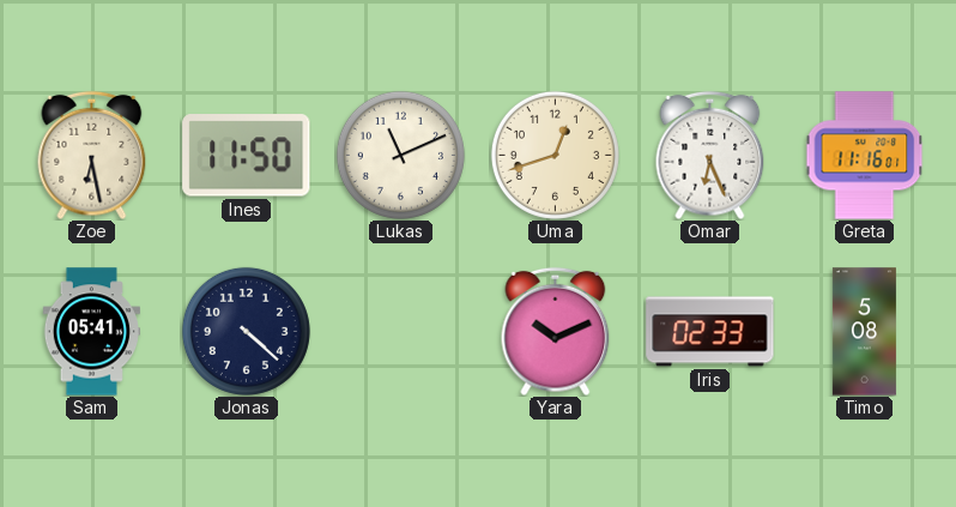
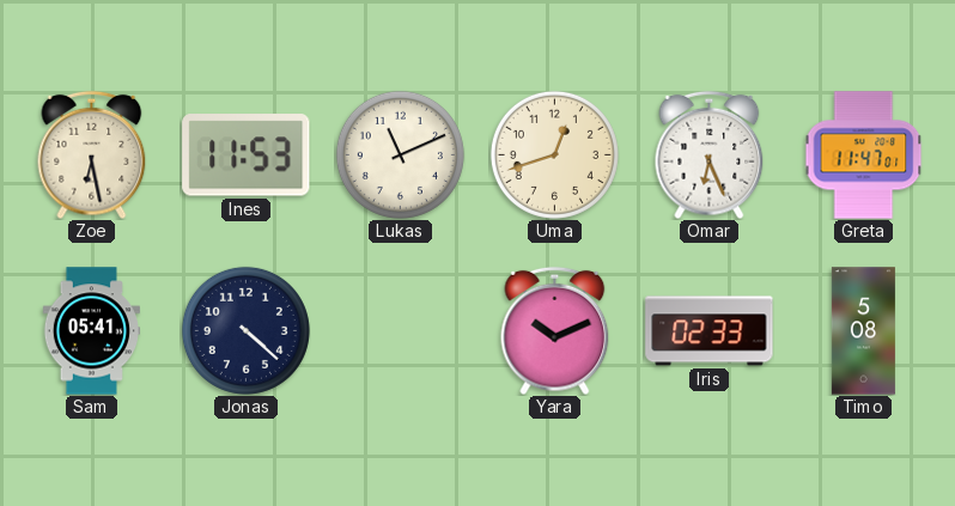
Ines: 11:50 -> 11:53
Greta: 11:16 -> 11:47
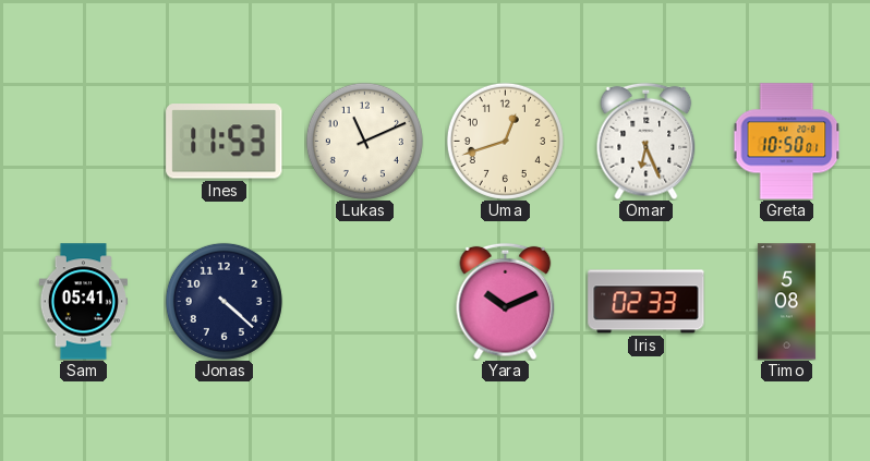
Zoe: 6:28 -> none
Greta: 11:47 -> 10:50
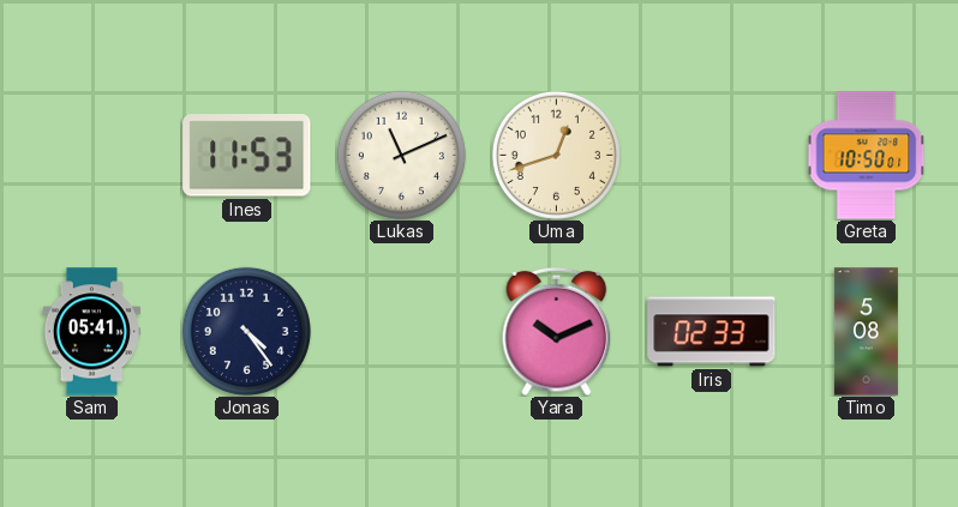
Omar: 6:26 -> none
Jonas: 4:22 -> 4:24
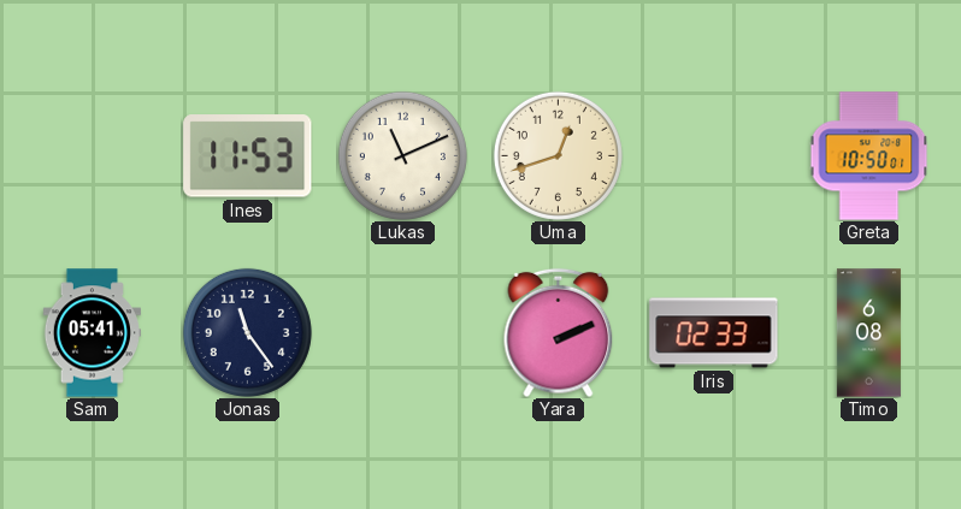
Jonas: 4:24 -> 11:24
Yara: 10:11 -> 2:11
Timo: 5:08 -> 6:08
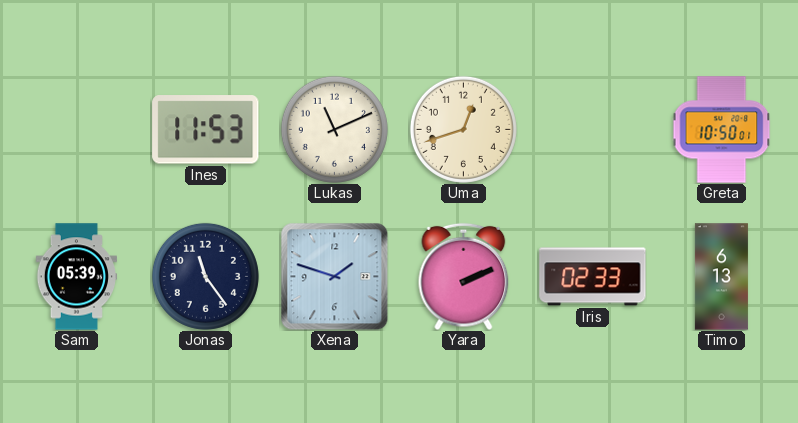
Sam: 05:41 -> 05:39
Xena: none -> 1:48
Timo: 6:08 -> 6:13
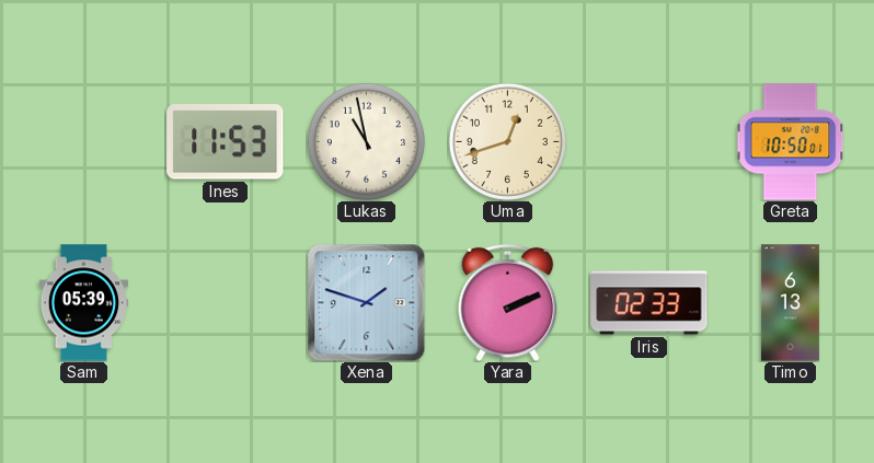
Lukas: 11:11 -> 10:58
Jonas: 11:24 -> none
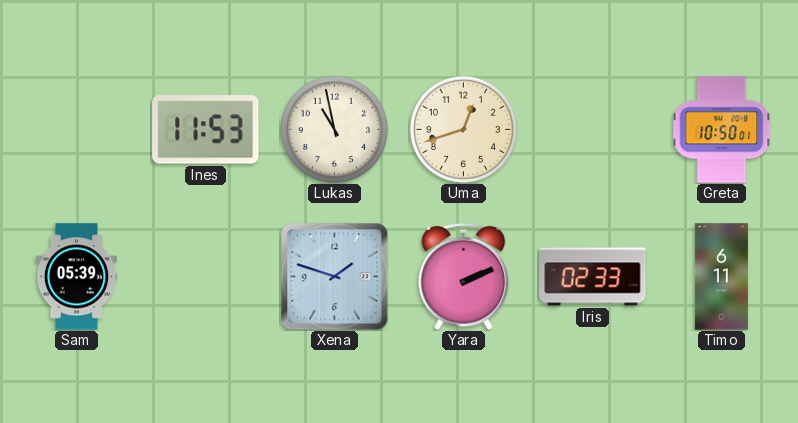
Timo: 6:13 -> 6:11
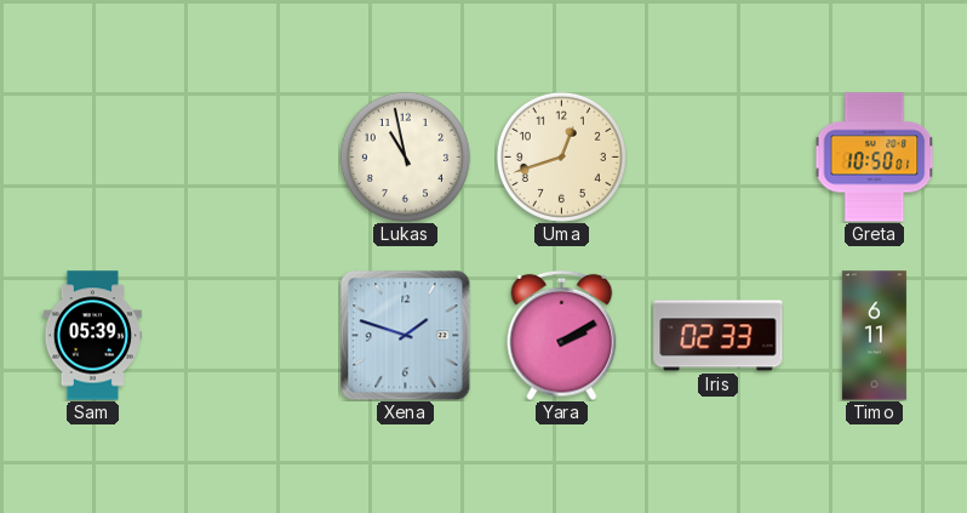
Ines: 11:53 -> none
Yara: 2:11 -> 2:10
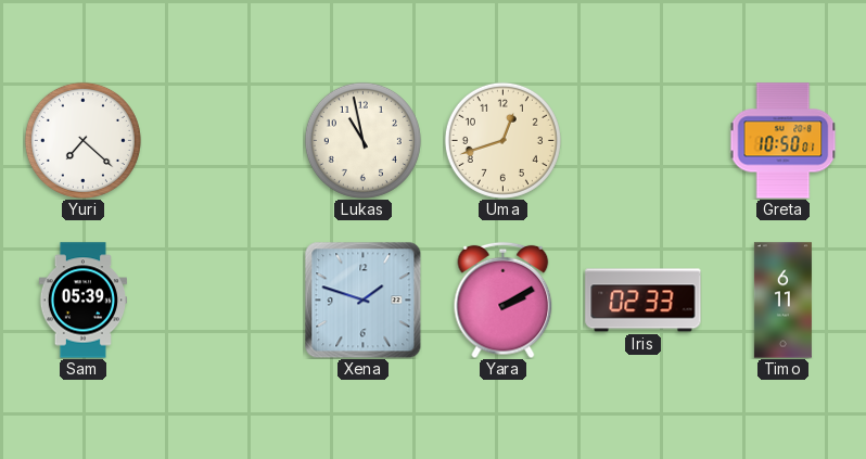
Yuri: none -> 7:22
